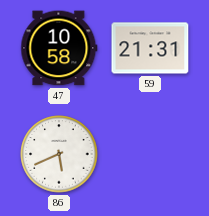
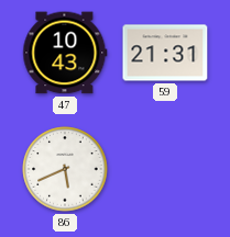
47: 10:58 -> 10:43
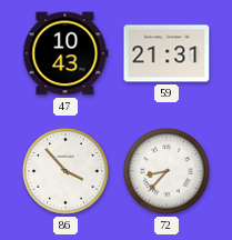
86: 5:41 -> 3:53
72: none -> 8:37
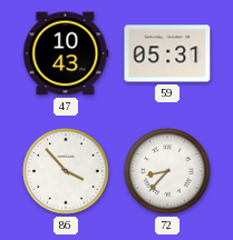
59: 21:31 -> 05:31
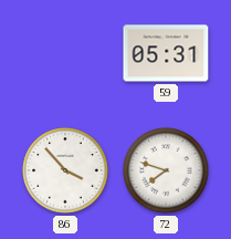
47: 10:43 -> none
72: 8:37 -> 7:48
